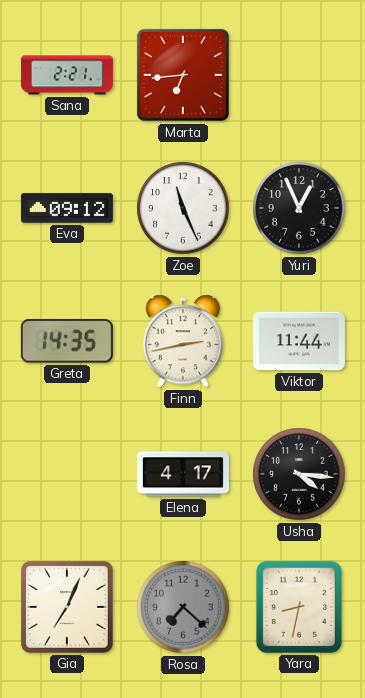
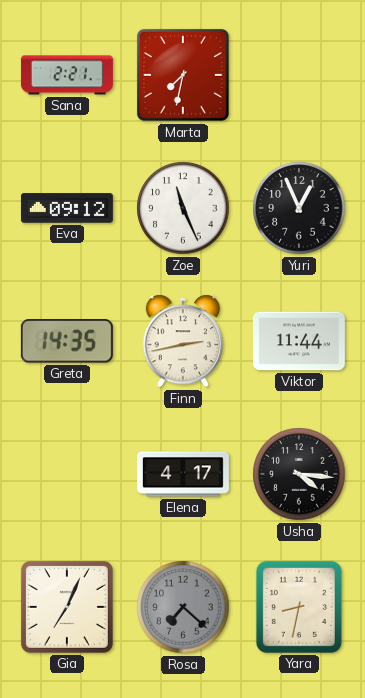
Marta: 6:44 -> 7:32
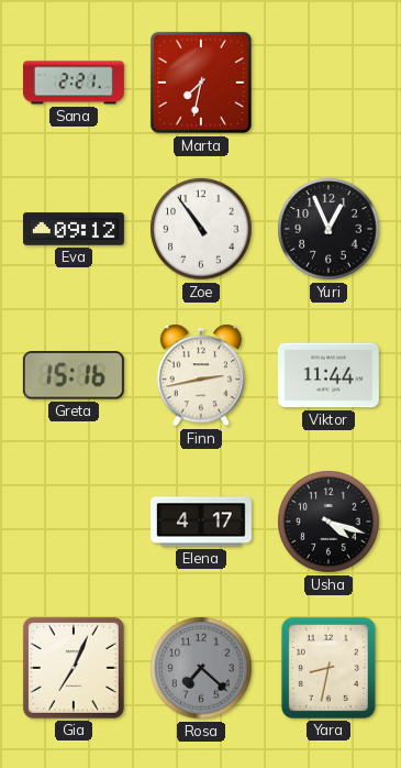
Zoe: 11:26 -> 10:54
Greta: 14:35 -> 15:16
Usha: 4:16 -> 4:18
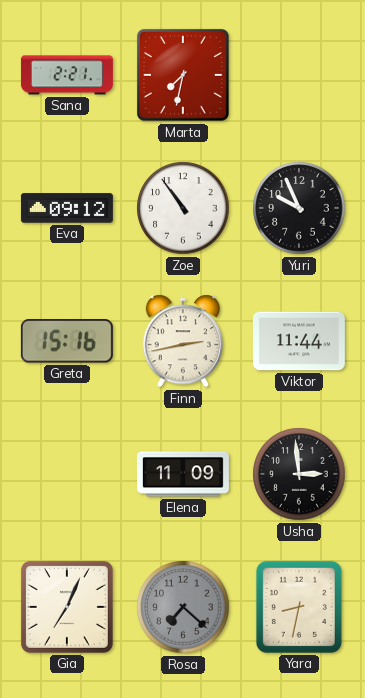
Yuri: 12:56 -> 9:56
Elena: 4:17 -> 11:09
Usha: 4:18 -> 2:59
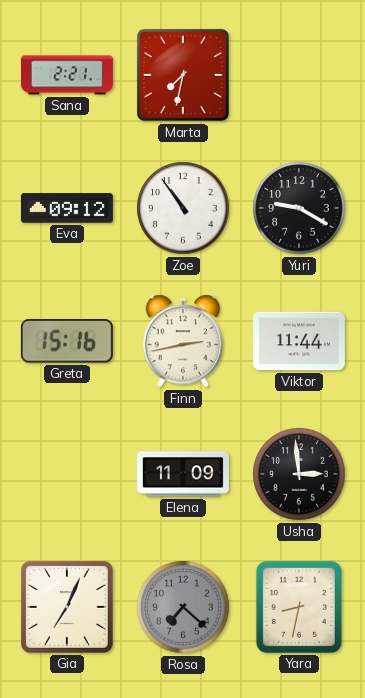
Yuri: 9:56 -> 9:20
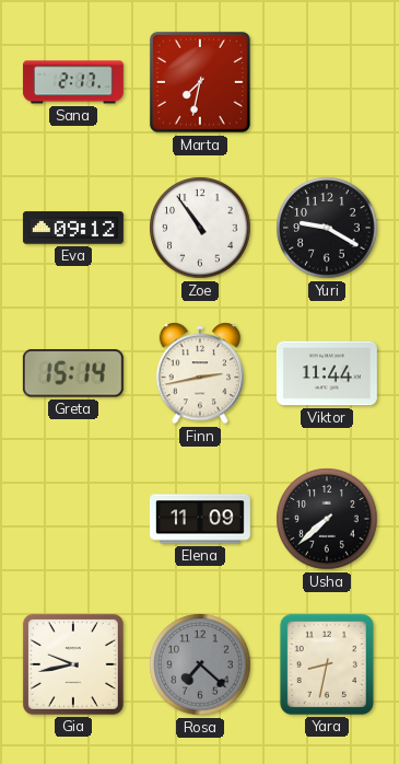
Sana: 2:21 -> 2:17
Greta: 15:16 -> 15:14
Usha: 2:59 -> 7:38
Gia: 7:04 -> 9:43
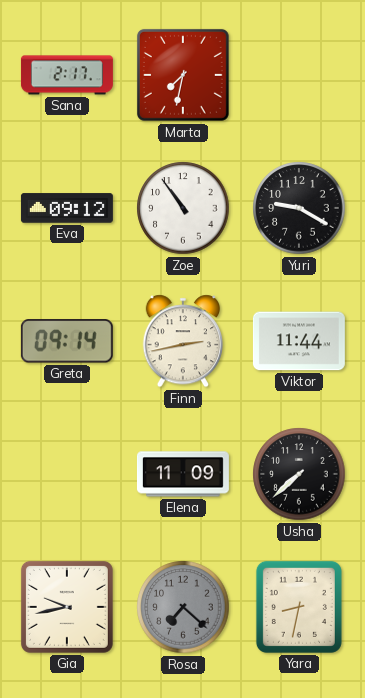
Greta: 15:14 -> 09:14
